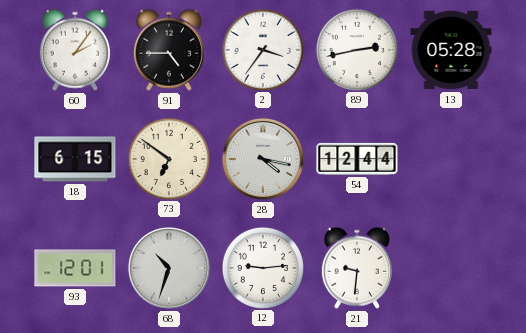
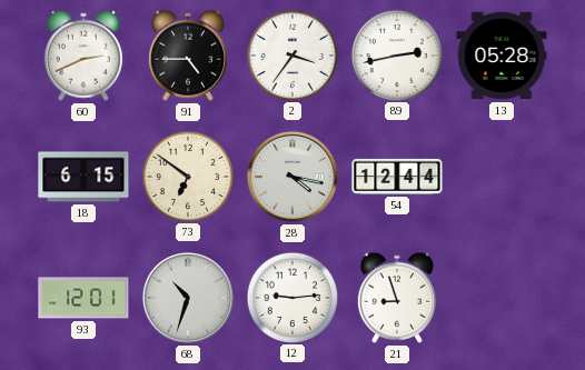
60: 2:06 -> 2:41
21: 9:31 -> 8:57
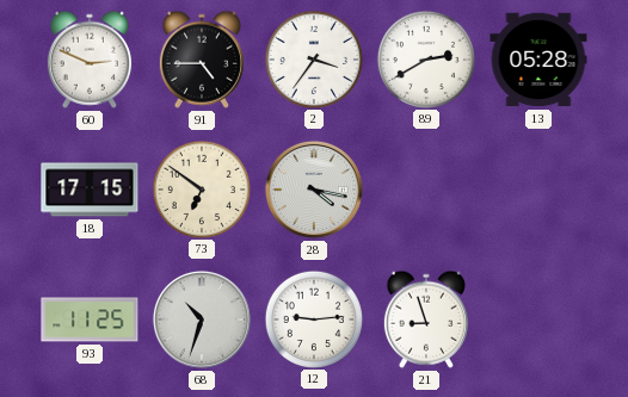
60: 2:41 -> 2:49
89: 2:43 -> 2:40
18: 6:15 -> 17:15
54: 12:44 -> none
93: 12:01 -> 11:25
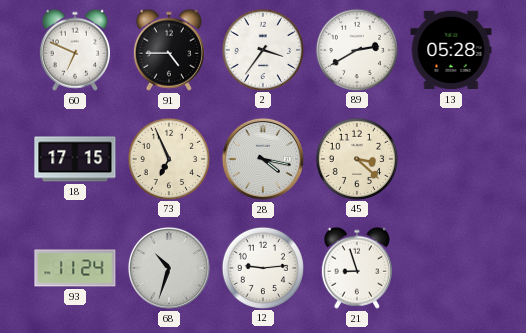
60: 2:49 -> 6:49
73: 6:51 -> 6:56
45: none -> 3:22
93: 11:25 -> 11:24
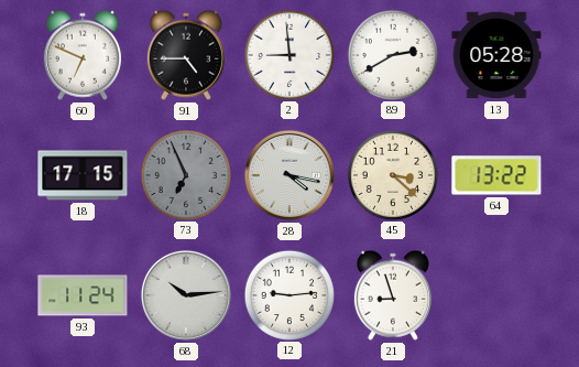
2: 3:36 -> 8:59
73 dial: cream -> grey
64: none -> 13:22
68: 10:33 -> 10:14
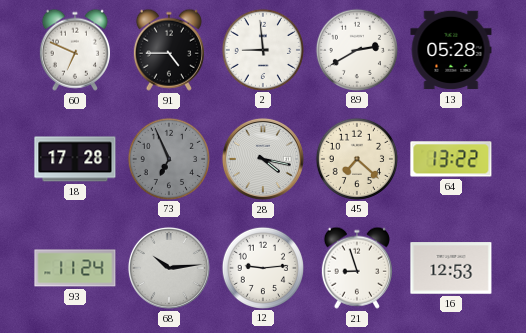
18: 17:15 -> 17:28
45: 3:22 -> 7:22
16: none -> 12:53
